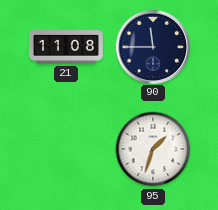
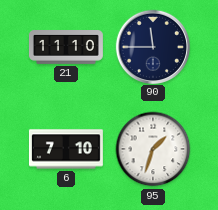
21: 11:08 -> 11:10
6: none -> 7:10
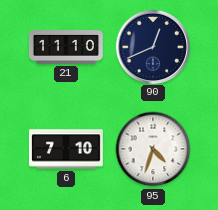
90: 11:45 -> 12:41
95: 1:33 -> 4:33
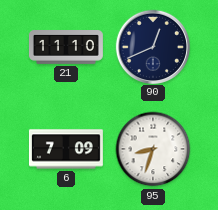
6: 7:10 -> 7:09
95: 4:33 -> 8:33
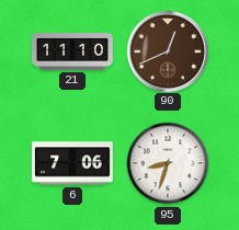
90 dial: navy -> brown
6: 7:09 -> 7:06
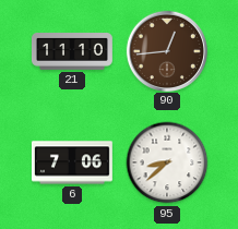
90: 12:41 -> 12:44
95: 8:33 -> 8:38
